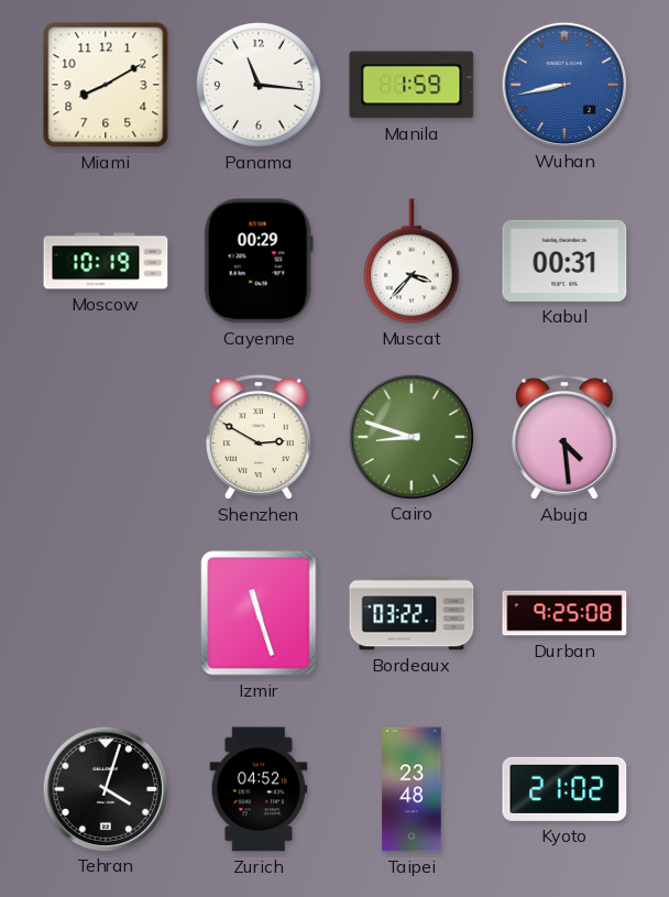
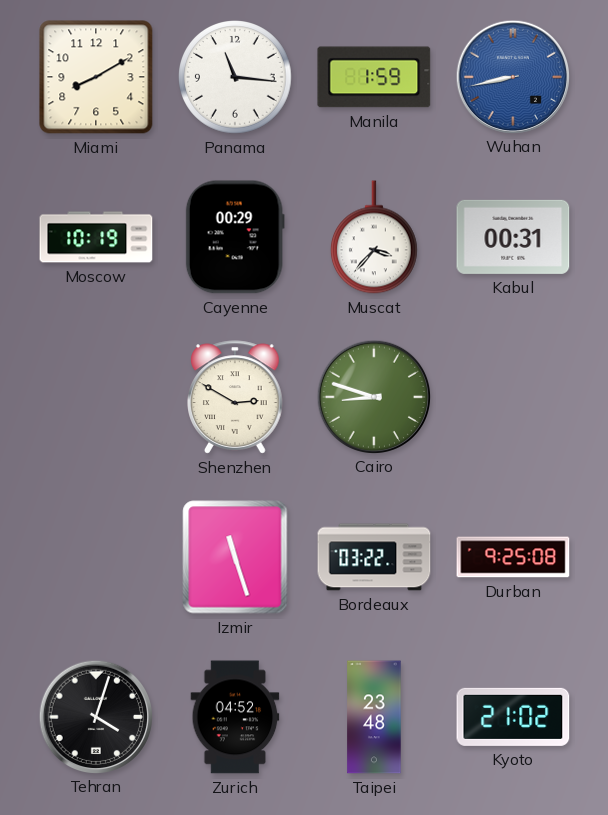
Abuja: 4:29 -> none
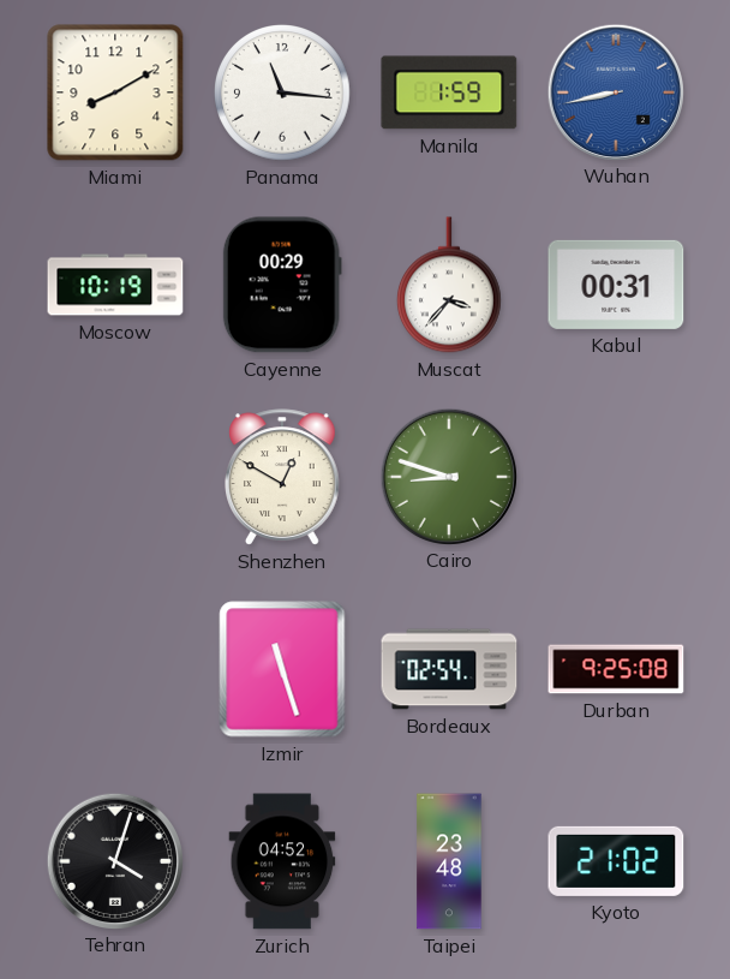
Shenzhen: 2:50 -> 12:50
Bordeaux: 03:22 -> 02:54
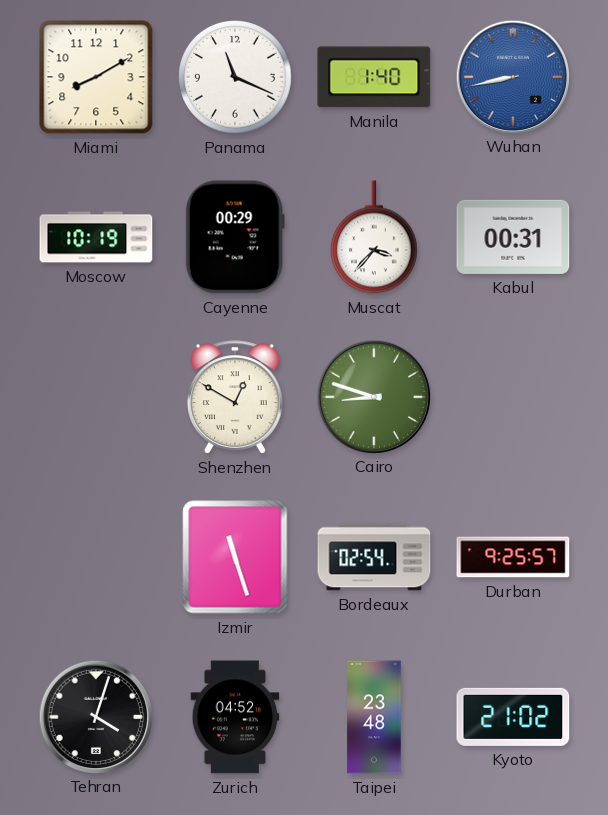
Panama: 11:16 -> 11:19
Manila: 1:59 -> 1:40
Durban: 9:25:08 -> 9:25:57
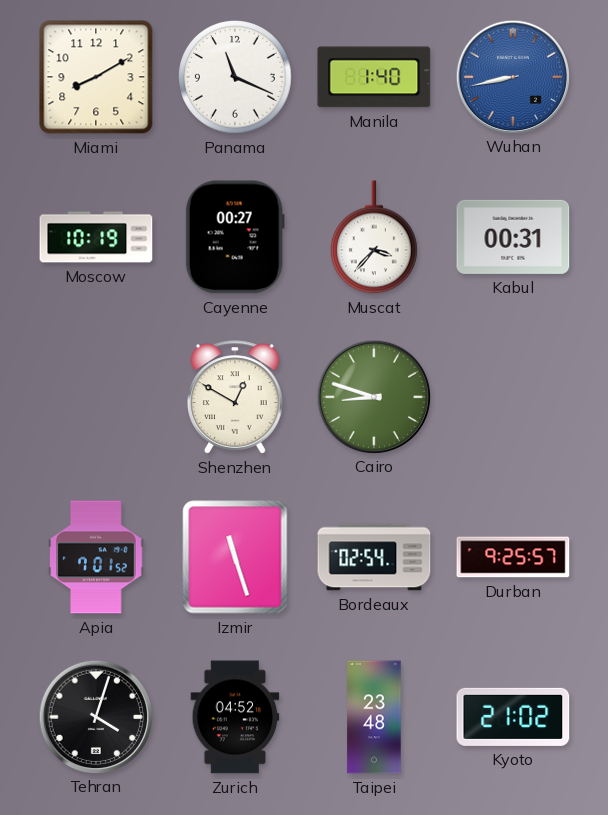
Cayenne: 00:29 -> 00:27
Apia: none -> 7:01
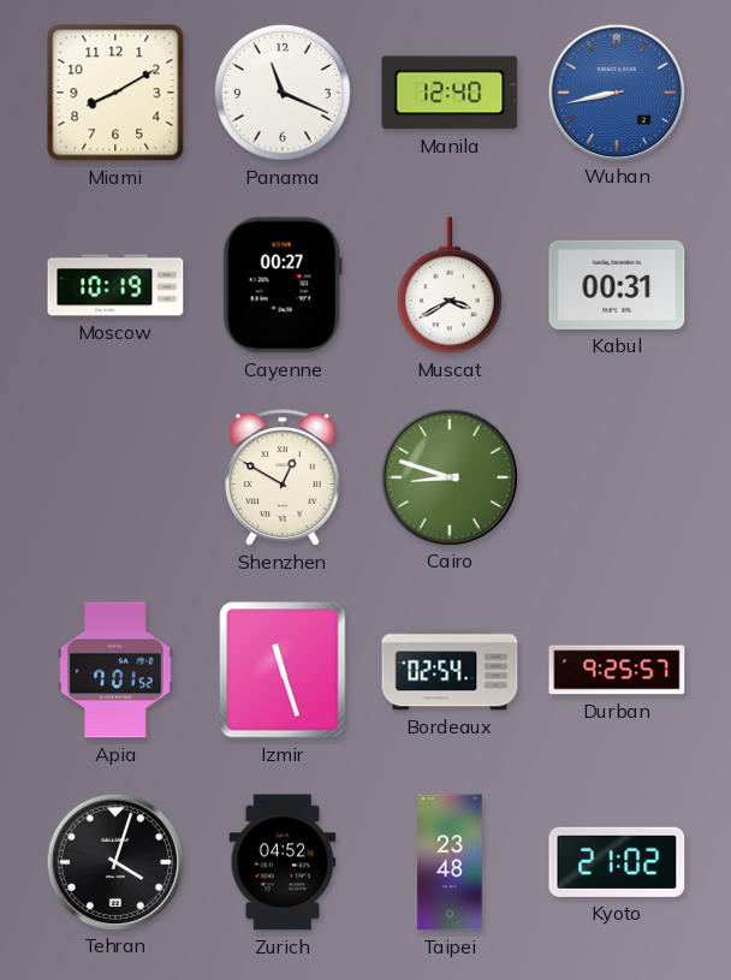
Manila: 1:40 -> 12:40
Muscat: 3:37 -> 3:40
